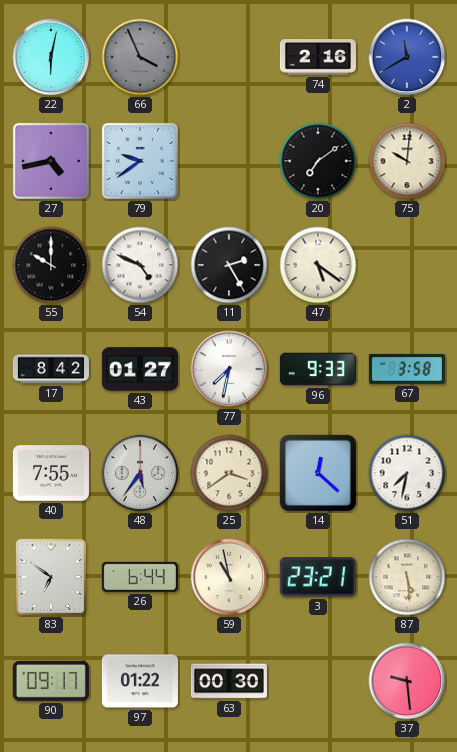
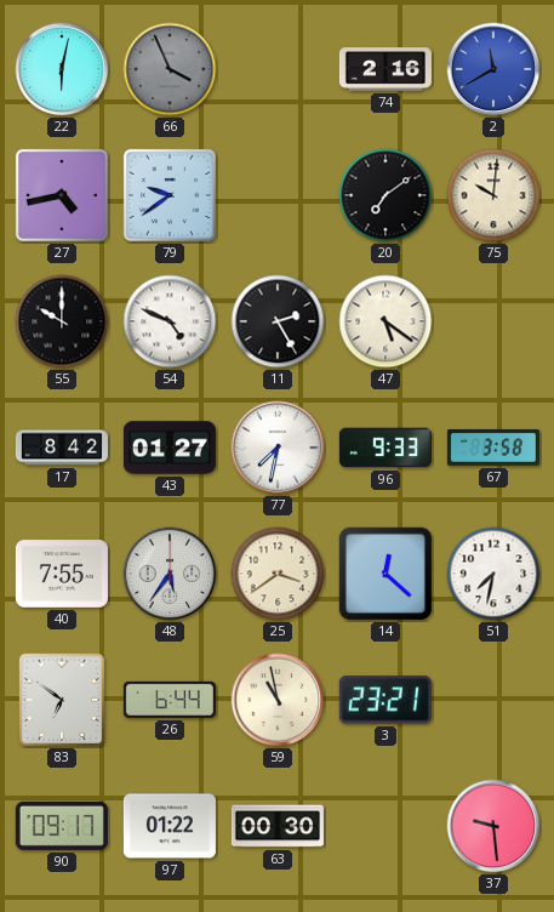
87: 5:29 -> none
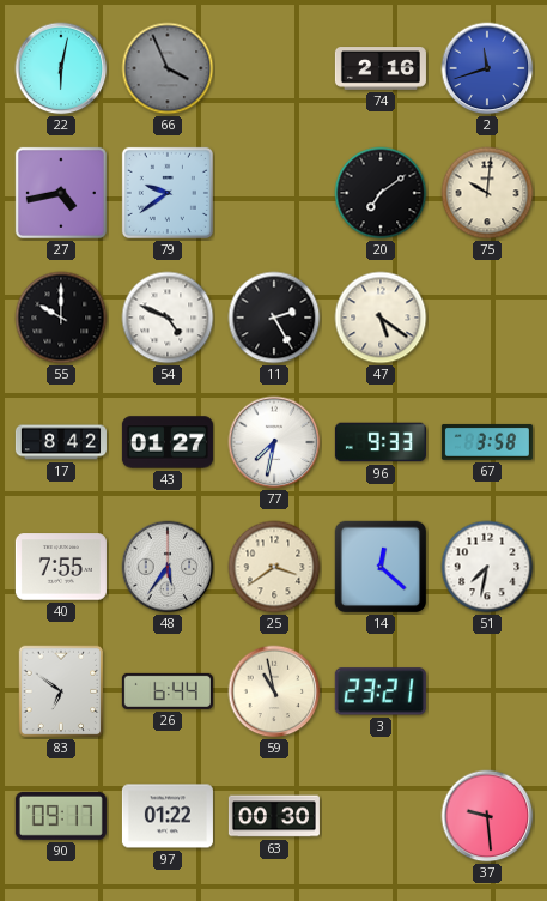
2: 11:40 -> 11:42
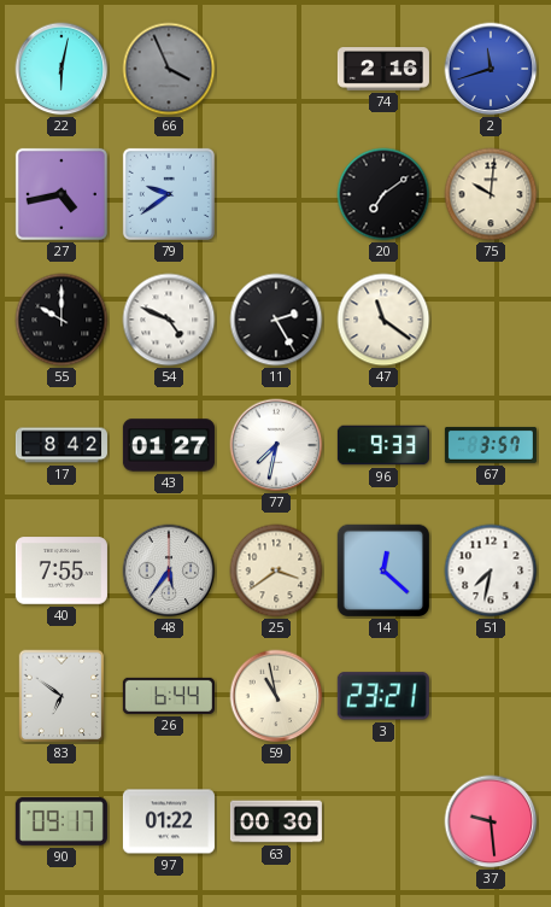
47: 5:21 -> 11:21
67: 3:58 -> 3:57
